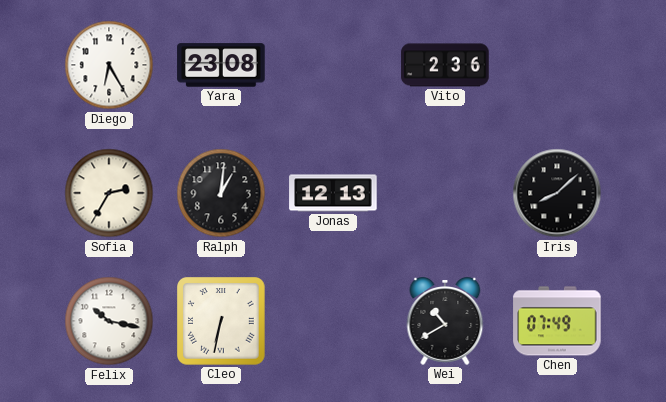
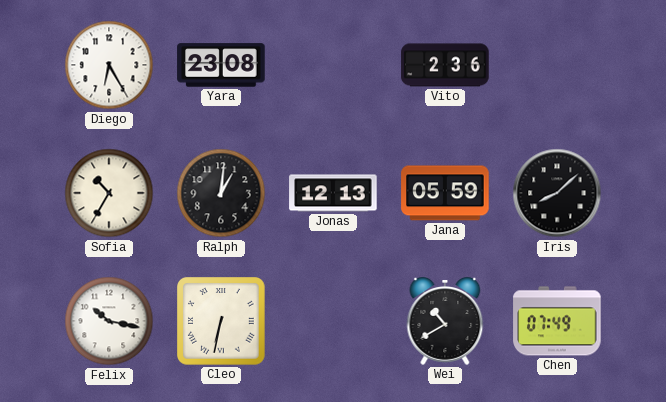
Sofia: 2:35 -> 10:35
Jana: none -> 05:59
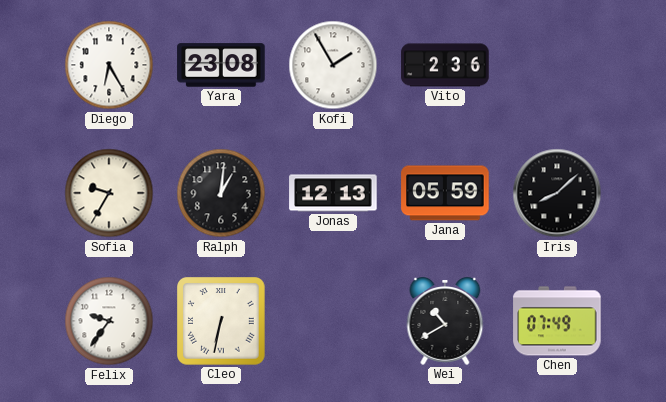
Kofi: none -> 1:55
Sofia: 10:35 -> 9:35
Felix: 10:17 -> 9:36
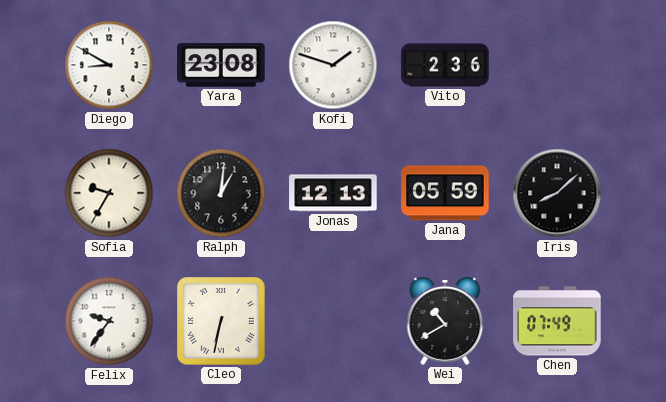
Diego: 6:25 -> 8:50
Kofi: 1:55 -> 1:48
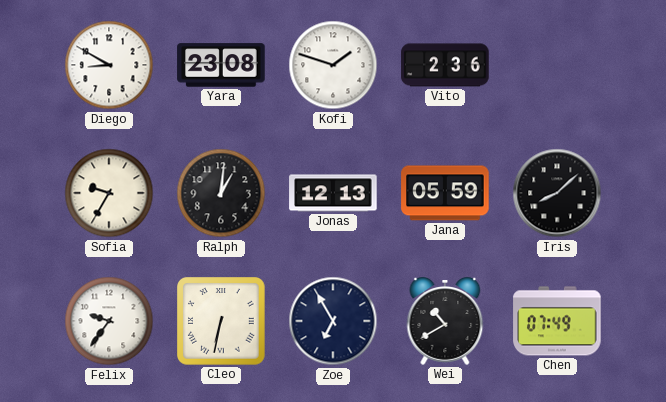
Zoe: none -> 6:55
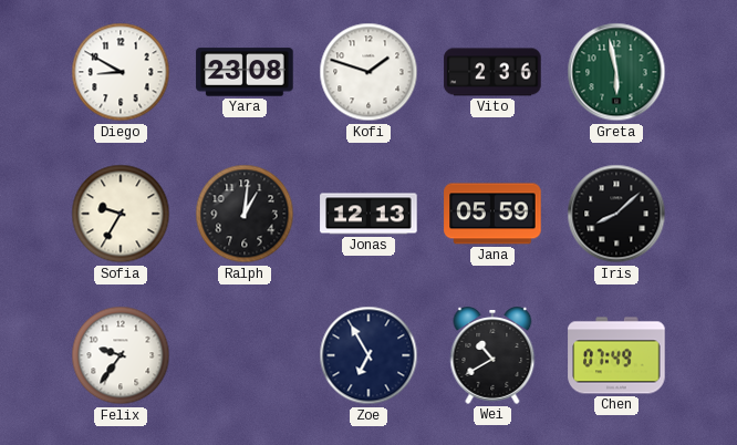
Greta: none -> 5:58
Cleo: 6:32 -> none
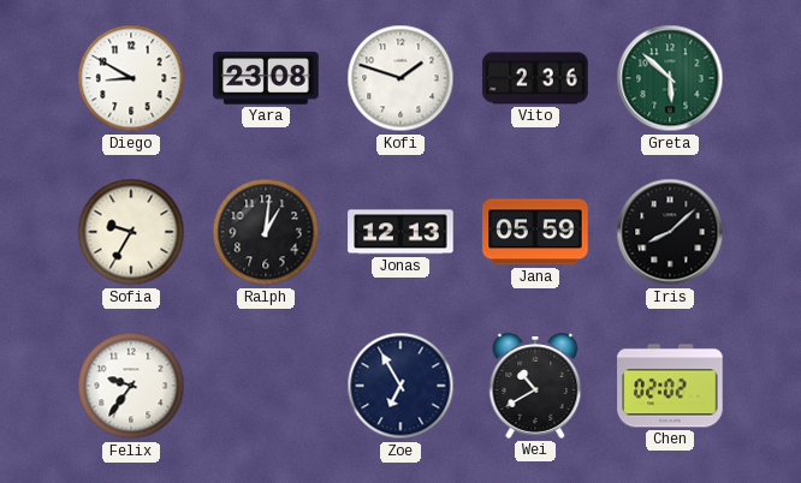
Greta: 5:58 -> 5:52
Chen: 07:49 -> 02:02
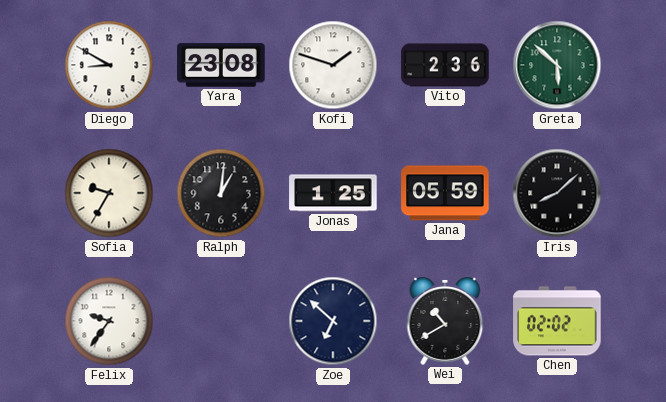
Jonas: 12:13 -> 1:25
Zoe: 6:55 -> 6:52
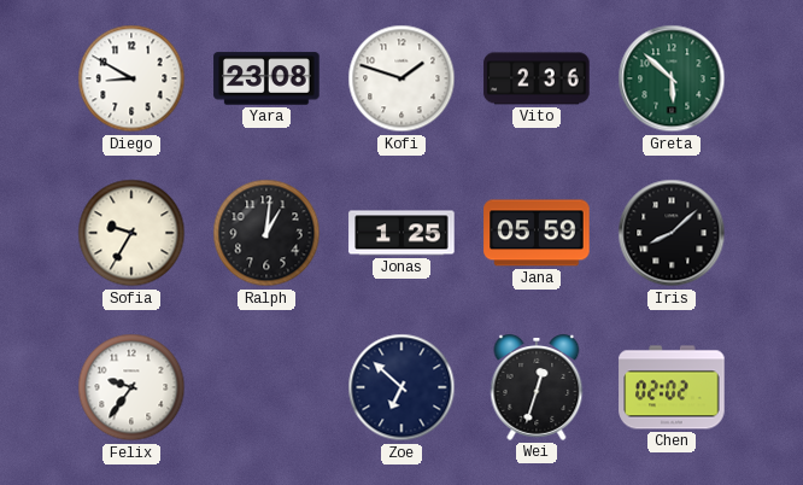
Wei: 10:40 -> 12:33
